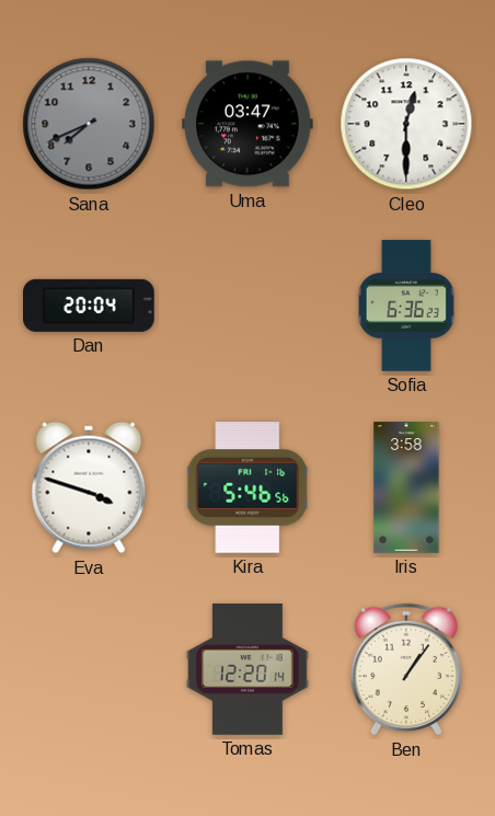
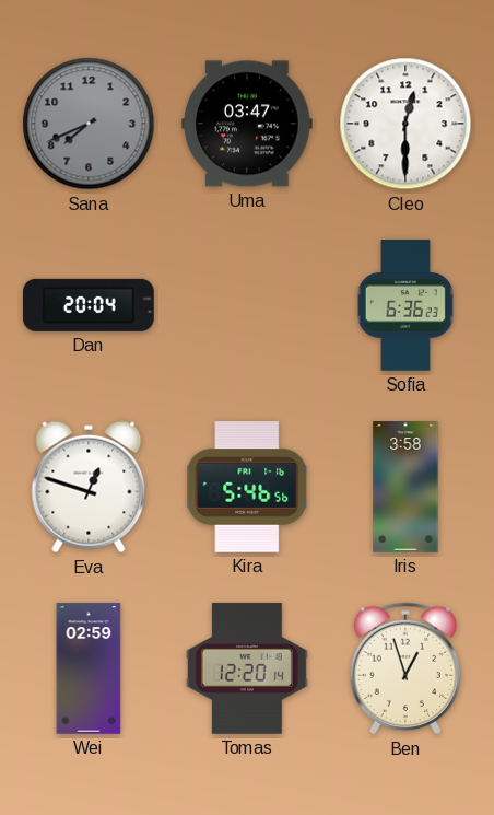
Eva: 3:48 -> 12:48
Wei: none -> 02:59
Ben: 1:06 -> 12:57
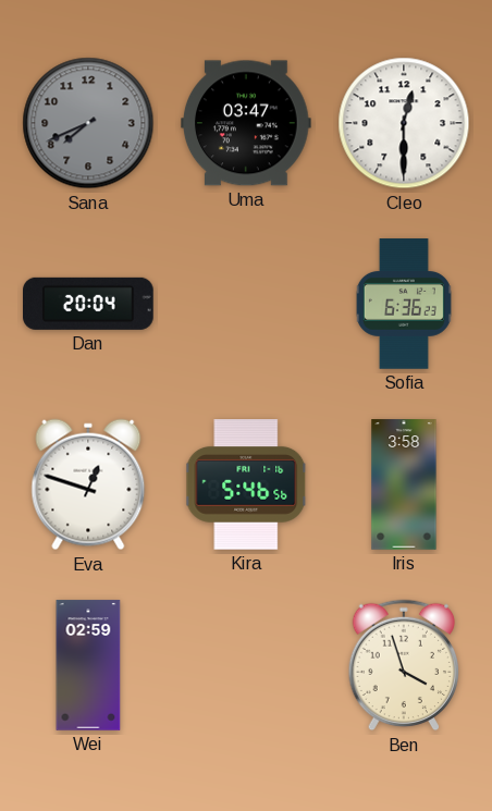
Tomas: 12:20 -> none
Ben: 12:57 -> 3:57
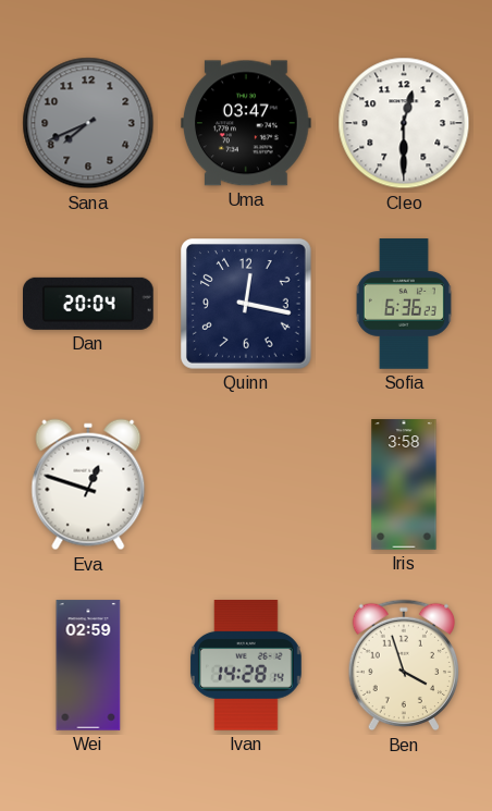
Quinn: none -> 12:17
Kira: 5:46 -> none
Ivan: none -> 14:28
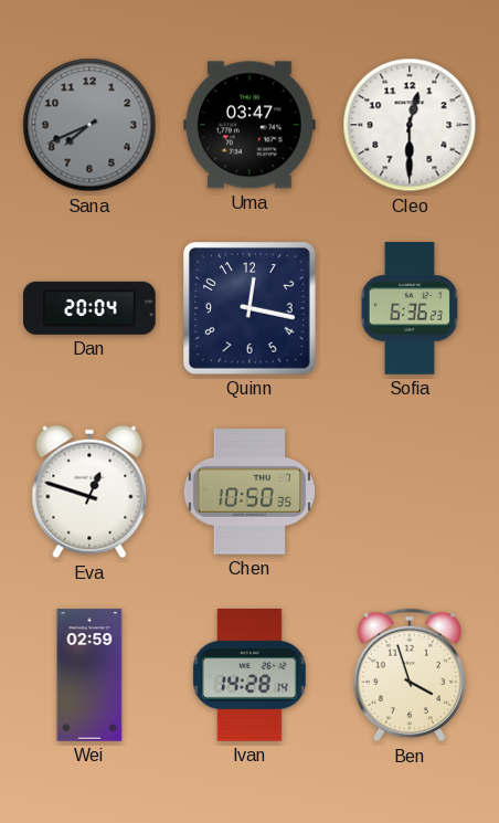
Chen: none -> 10:50
Iris: 3:58 -> none
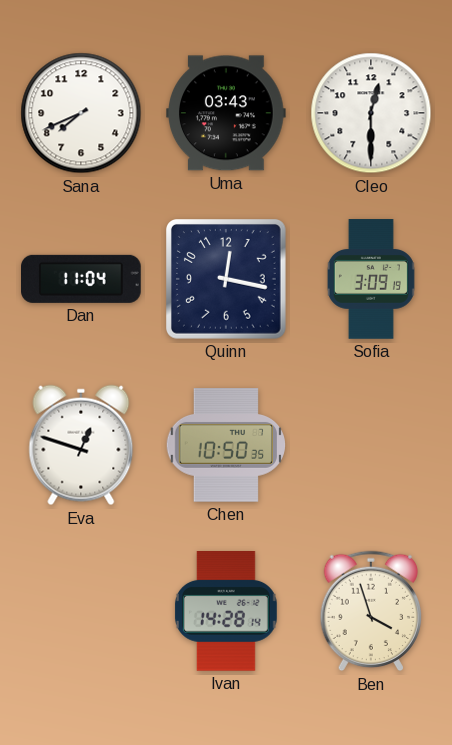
Sana dial: grey -> white
Uma: 03:47 -> 03:43
Dan: 20:04 -> 11:04
Sofia: 6:36 -> 3:09
Wei: 02:59 -> none
